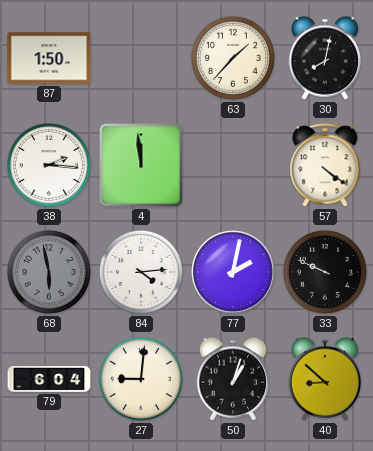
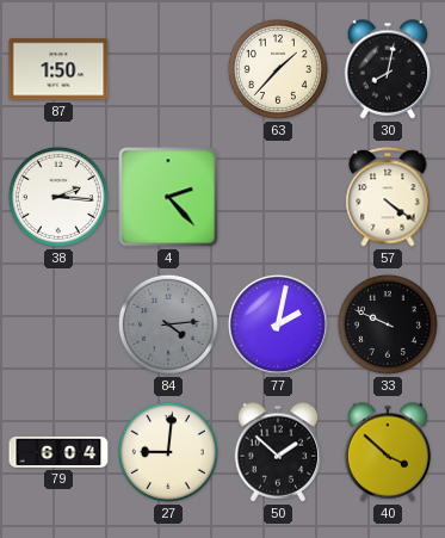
4: 11:59 -> 2:23
68: 5:58 -> none
84 dial: white -> grey
50: 1:03 -> 1:52
40: 8:52 -> 3:52
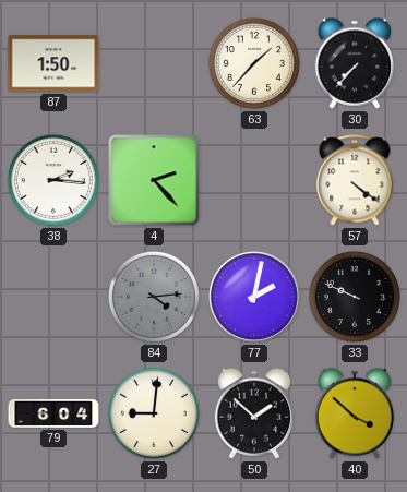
30: 8:02 -> 7:37
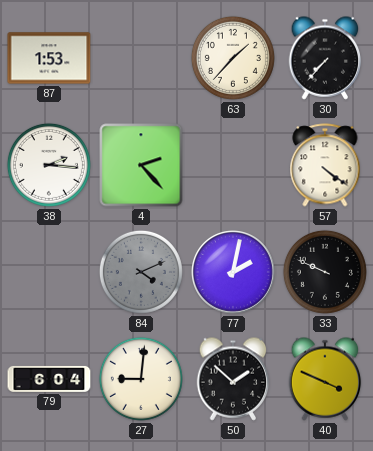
87: 1:50 -> 1:53
84: 4:14 -> 4:11
40: 3:52 -> 3:49
